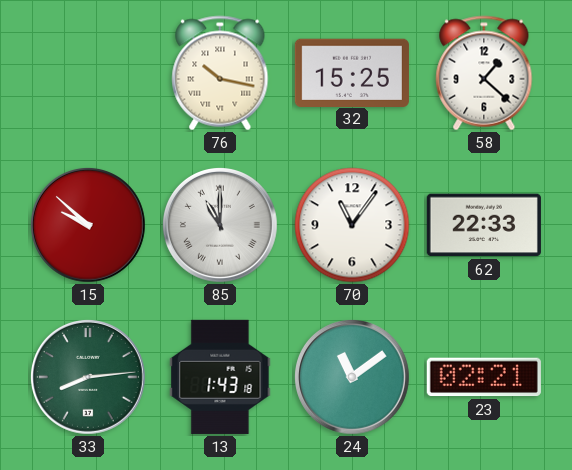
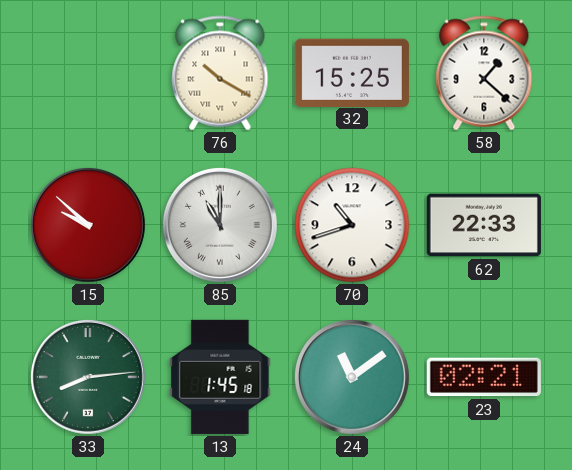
76: 10:17 -> 10:20
70: 11:06 -> 10:42
13: 1:43 -> 1:45
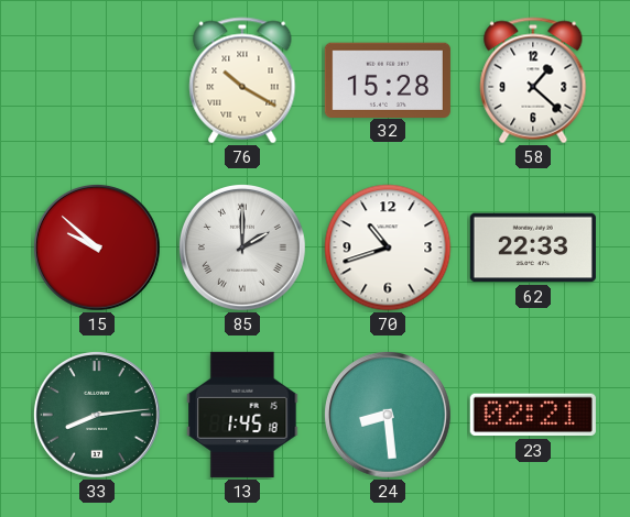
32: 15:25 -> 15:28
85: 11:00 -> 2:00
24: 11:09 -> 8:29
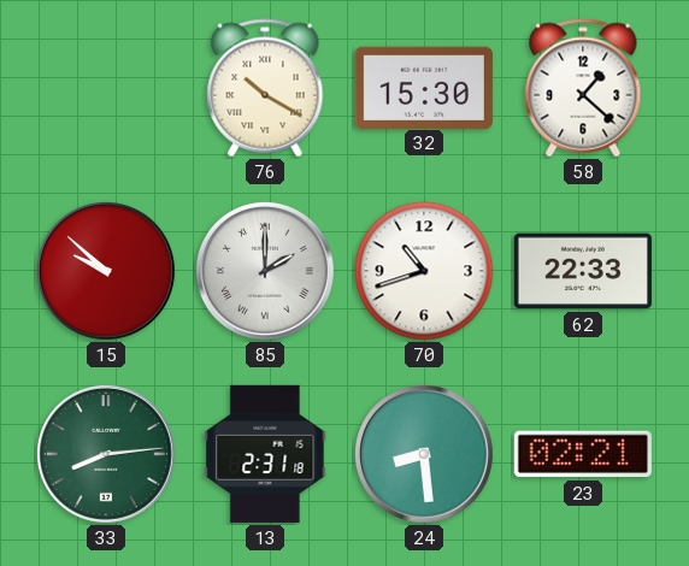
32: 15:28 -> 15:30
13: 1:45 -> 2:31
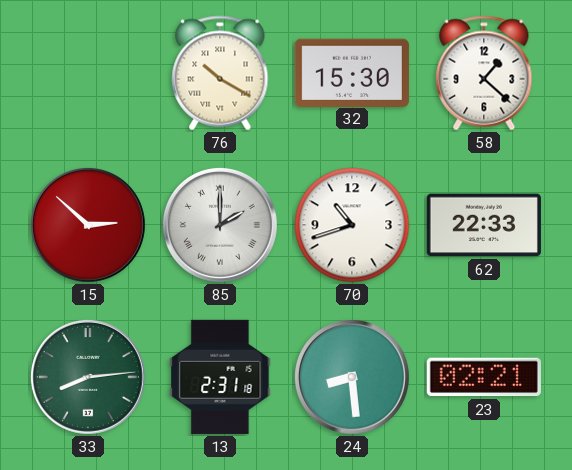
15: 9:52 -> 2:52
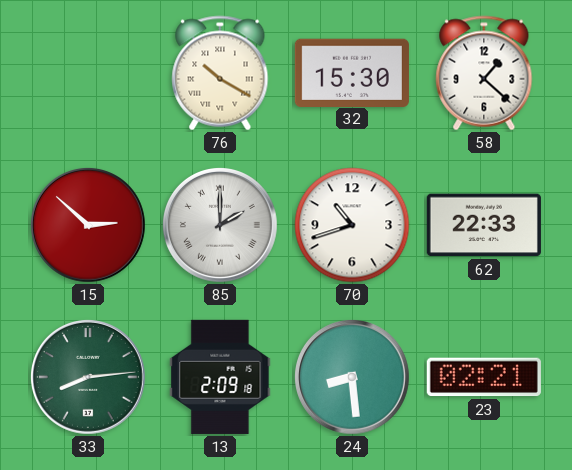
13: 2:31 -> 2:09
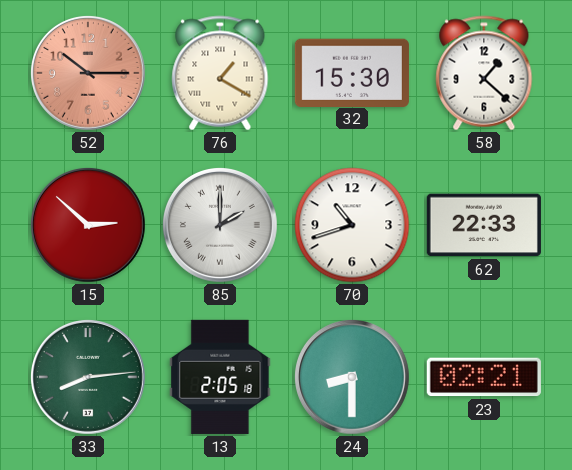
52: none -> 10:15
76: 10:20 -> 1:20
13: 2:09 -> 2:05
24: 8:29 -> 8:30
